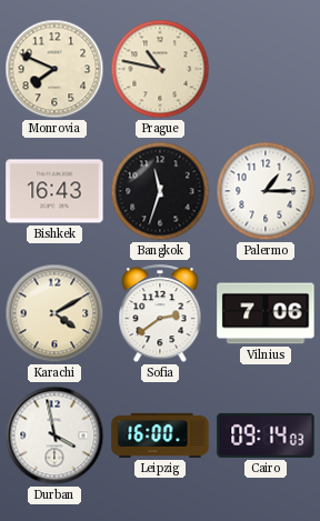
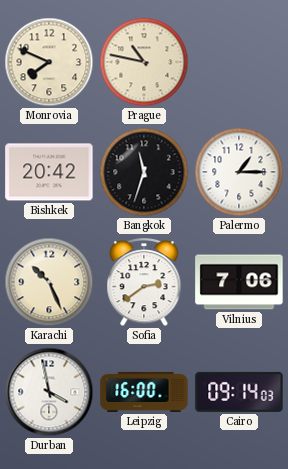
Bishkek: 16:43 -> 20:42
Karachi: 4:10 -> 10:26
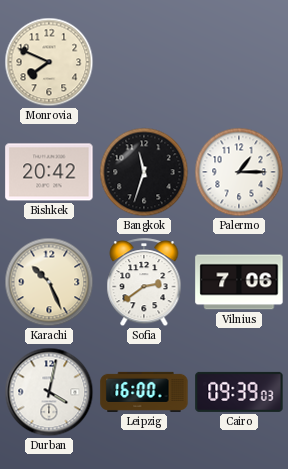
Prague: 10:47 -> none
Durban: 3:58 -> 4:02
Cairo: 09:14 -> 09:39
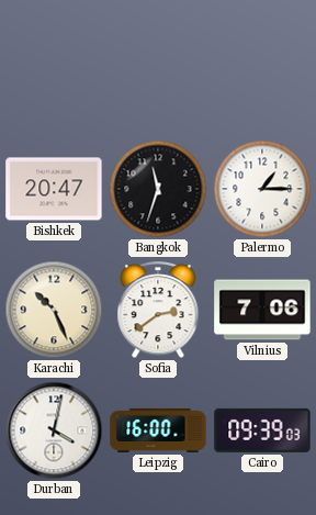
Monrovia: 7:49 -> none
Bishkek: 20:42 -> 20:47
